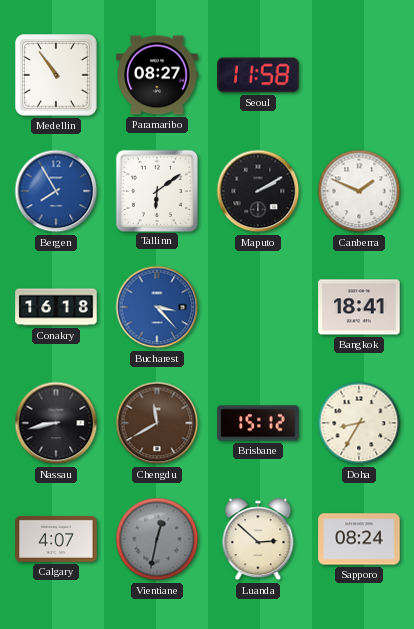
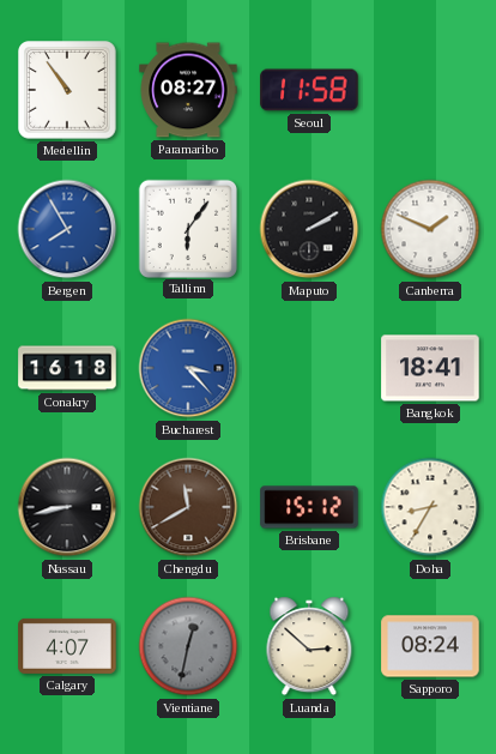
Tallinn: 6:09 -> 6:06
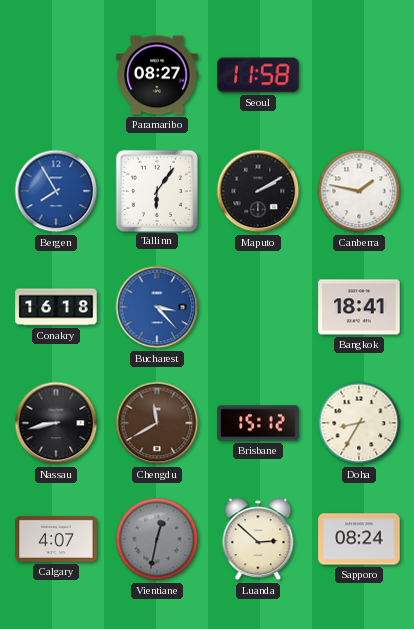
Medellin: 10:54 -> none
Canberra: 1:49 -> 1:47
